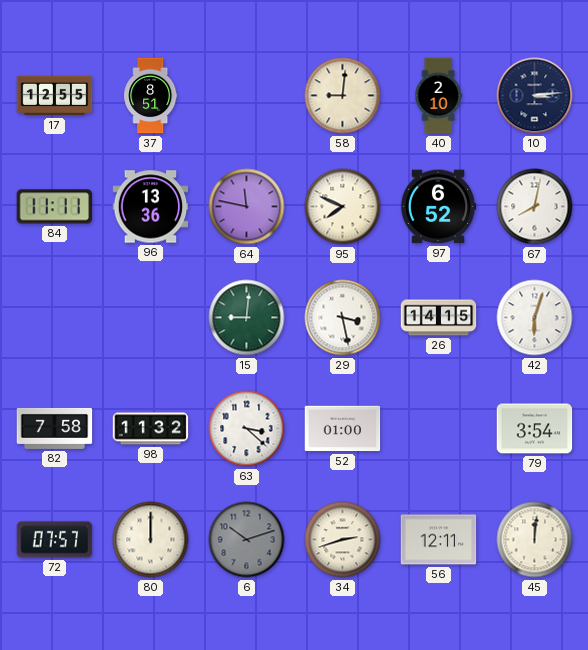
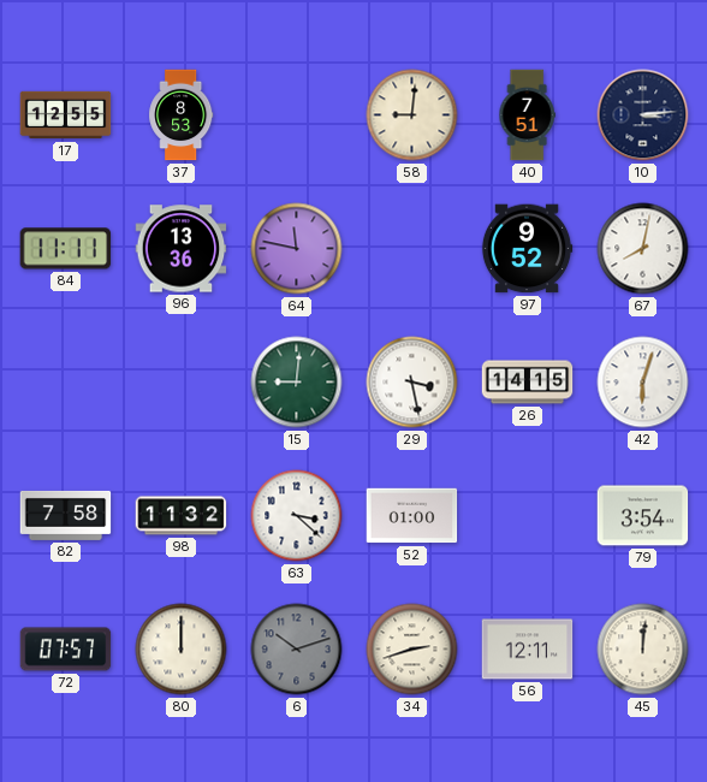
37: 8:51 -> 8:53
40: 2:10 -> 7:51
95: 7:49 -> none
97: 6:52 -> 9:52
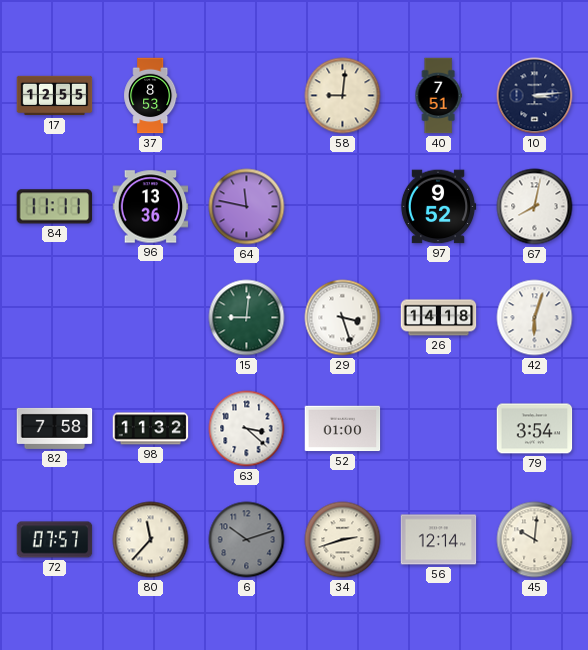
29: 3:28 -> 3:27
26: 14:15 -> 14:18
80: 12:00 -> 11:37
56: 12:11 -> 12:14
45: 12:01 -> 10:01
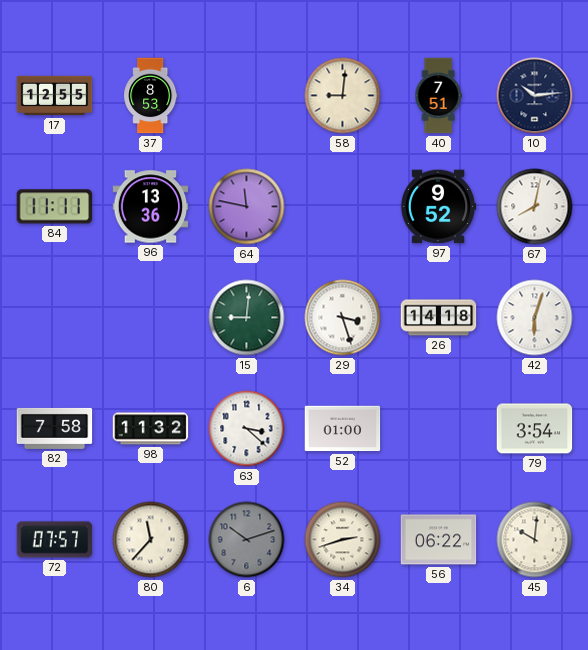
10: 3:14 -> 10:14
56: 12:14 -> 06:22
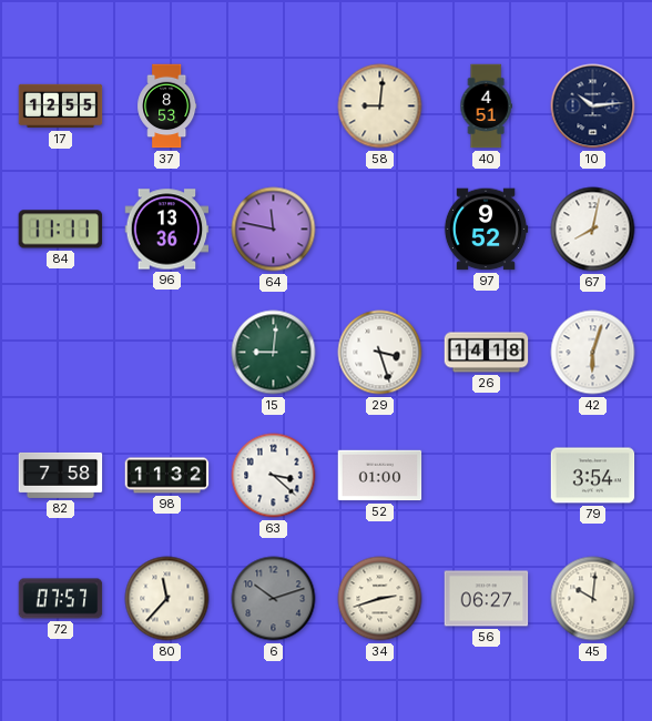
40: 7:51 -> 4:51
56: 06:22 -> 06:27
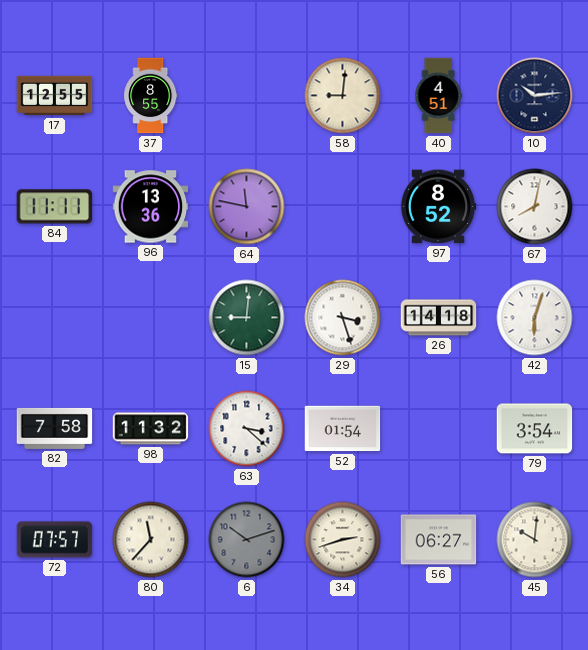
37: 8:53 -> 8:55
97: 9:52 -> 8:52
52: 01:00 -> 01:54
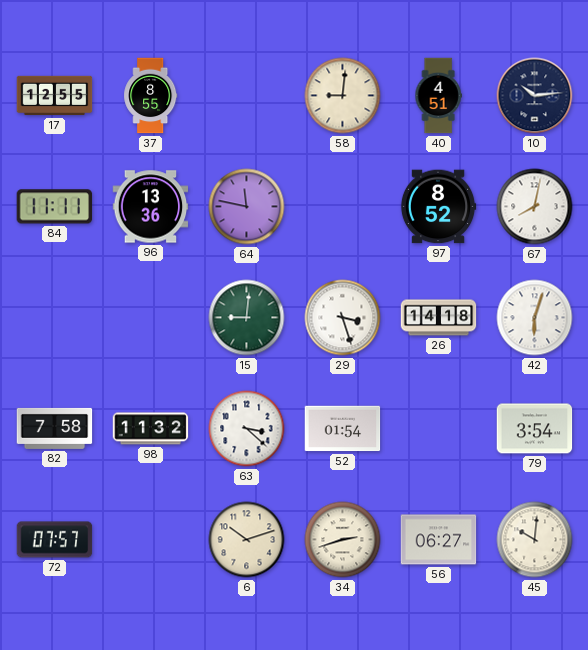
80: 11:37 -> none
6 dial: grey -> cream
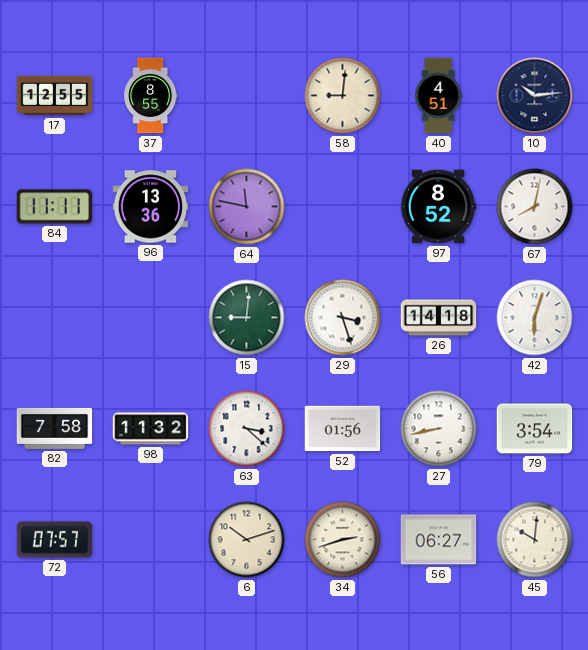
52: 01:54 -> 01:56
27: none -> 8:43
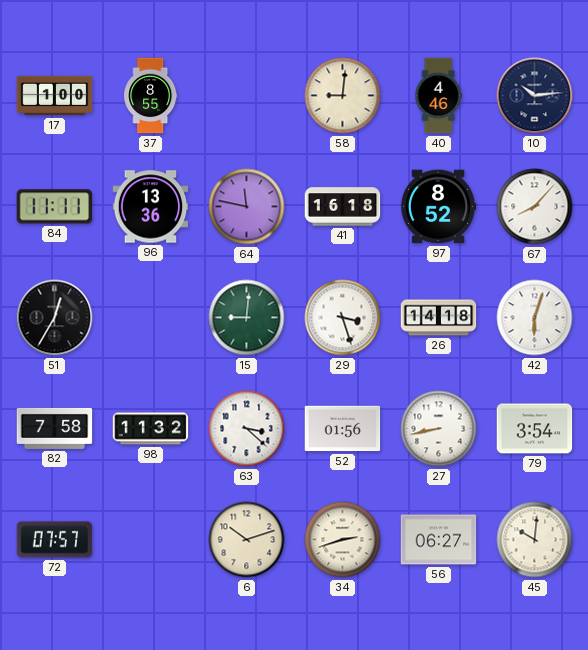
17: 12:55 -> 1:00
40: 4:51 -> 4:46
41: none -> 16:18
67: 8:02 -> 8:07
51: none -> 12:35
